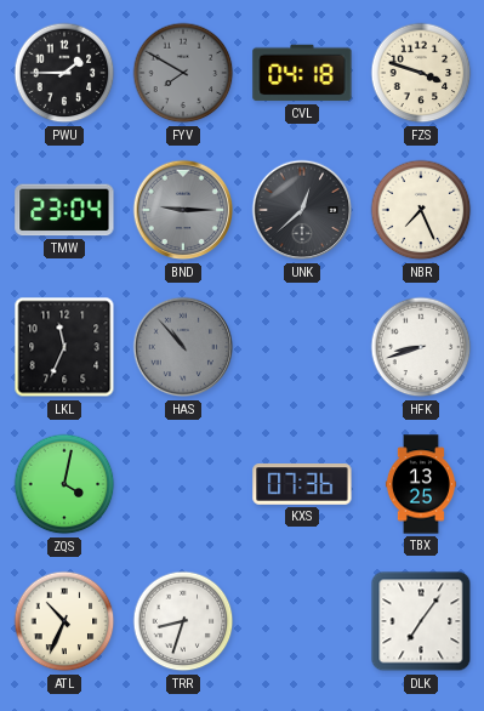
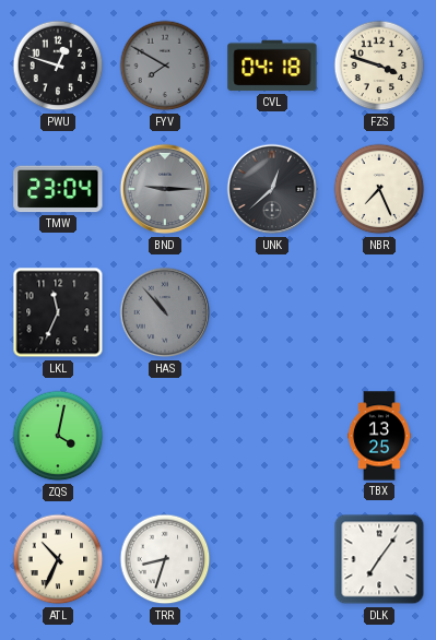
PWU: 1:45 -> 12:48
HFK: 8:42 -> none
KXS: 07:36 -> none
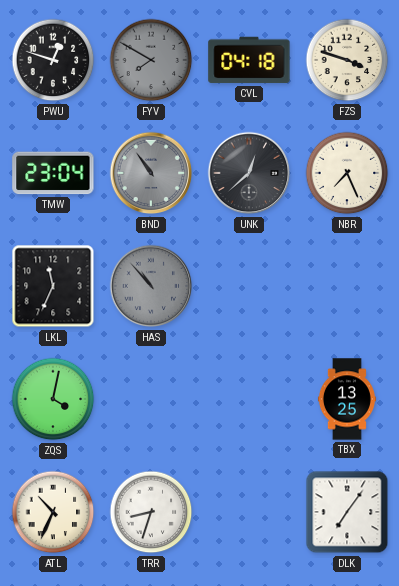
BND: 9:15 -> 10:54
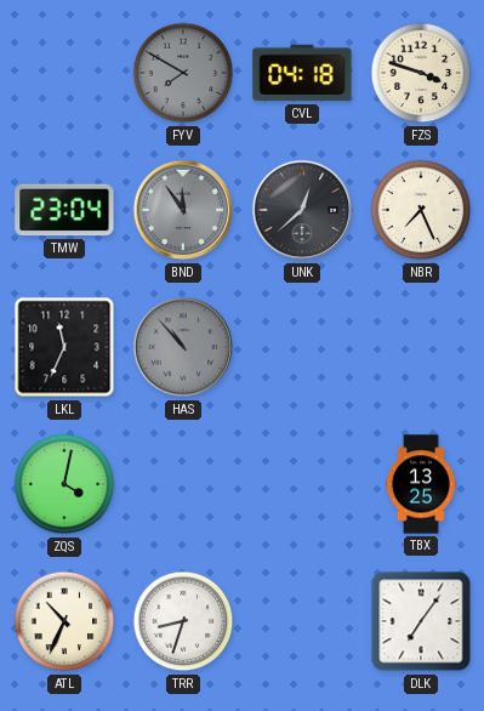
PWU: 12:48 -> none
BND: 10:54 -> 11:54
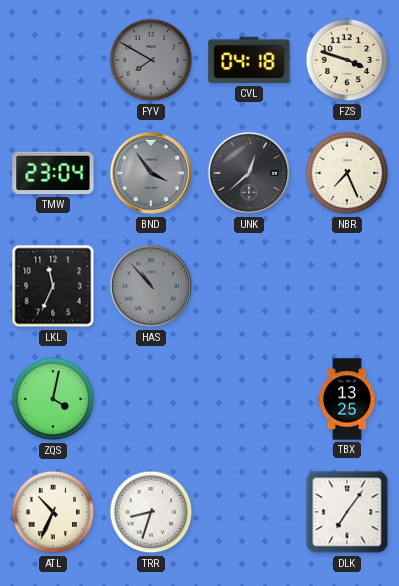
BND: 11:54 -> 3:54
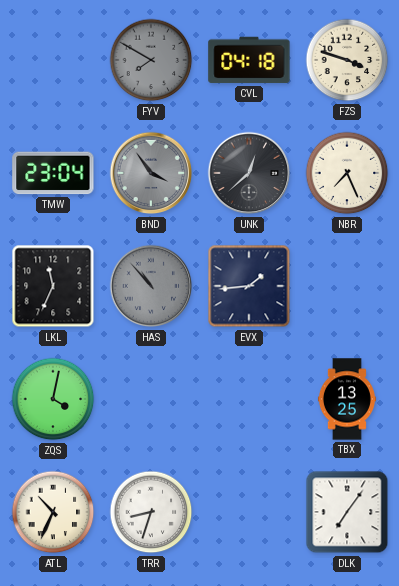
EVX: none -> 1:44
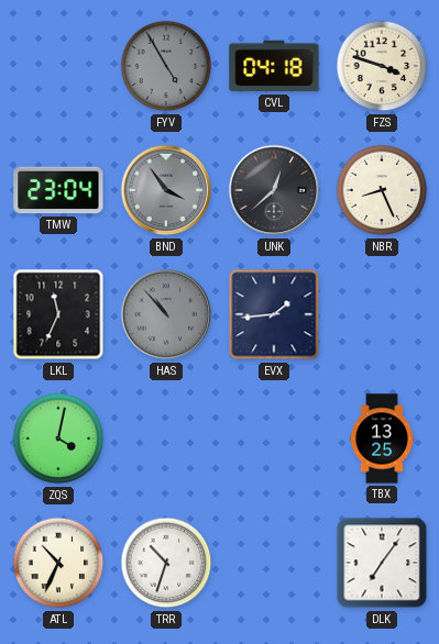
FYV: 7:50 -> 4:55
NBR: 7:26 -> 8:26
TRR: 8:33 -> 10:33
